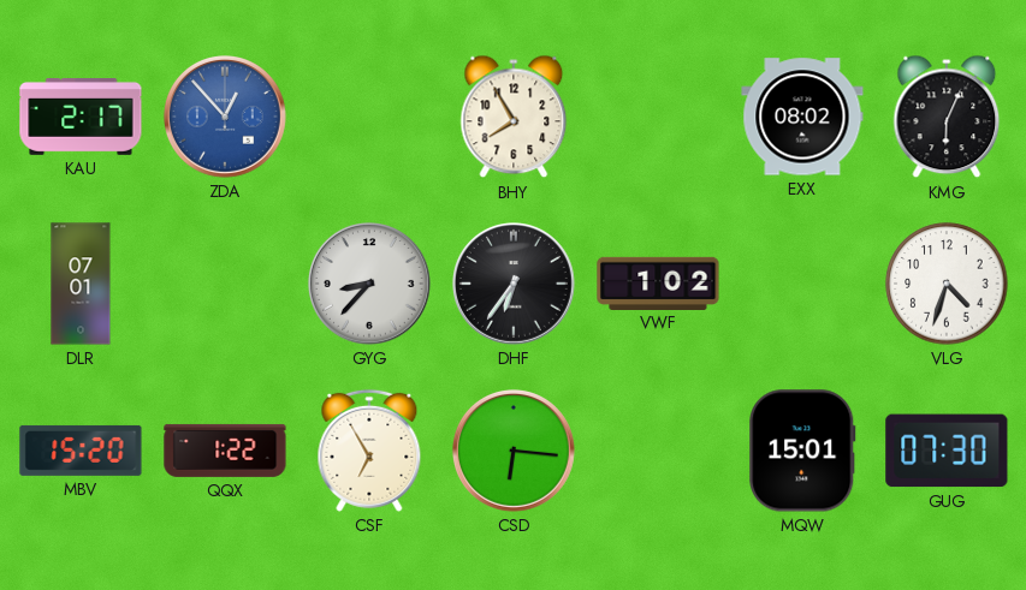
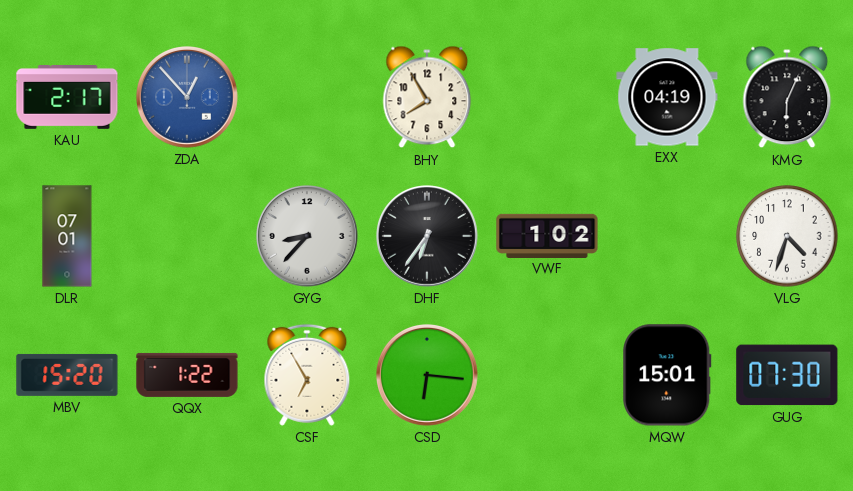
EXX: 08:02 -> 04:19
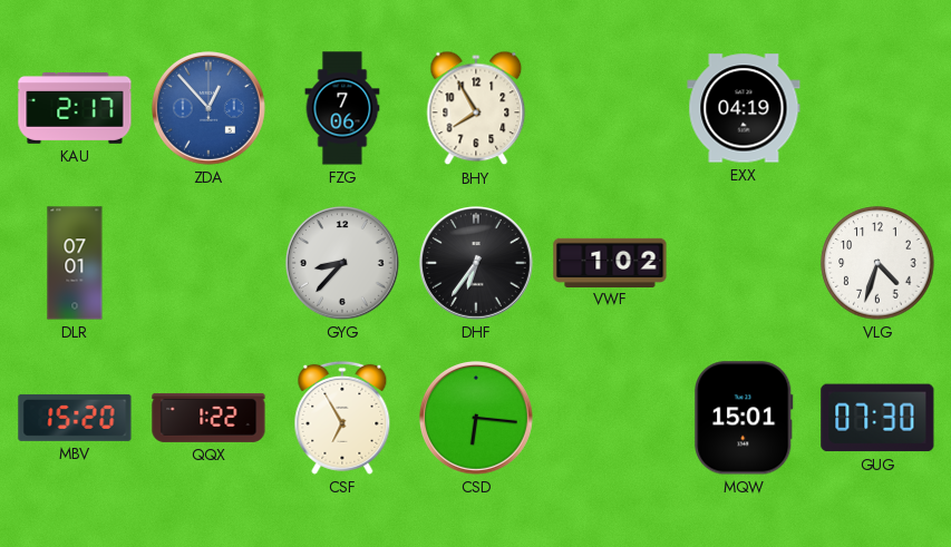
FZG: none -> 7:06
KMG: 6:04 -> none
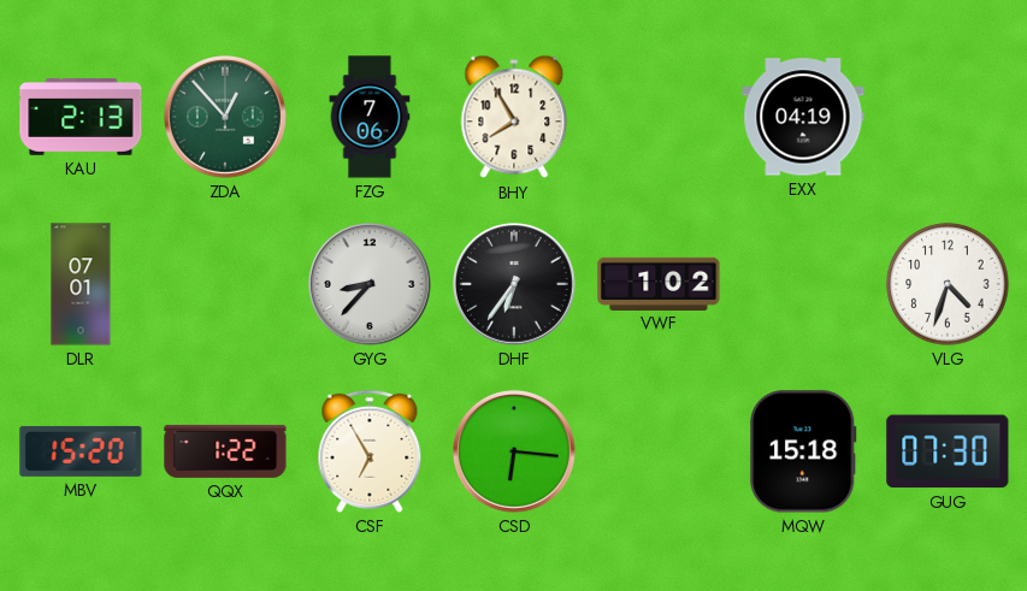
KAU: 2:17 -> 2:13
ZDA dial: blue -> green
MQW: 15:01 -> 15:18
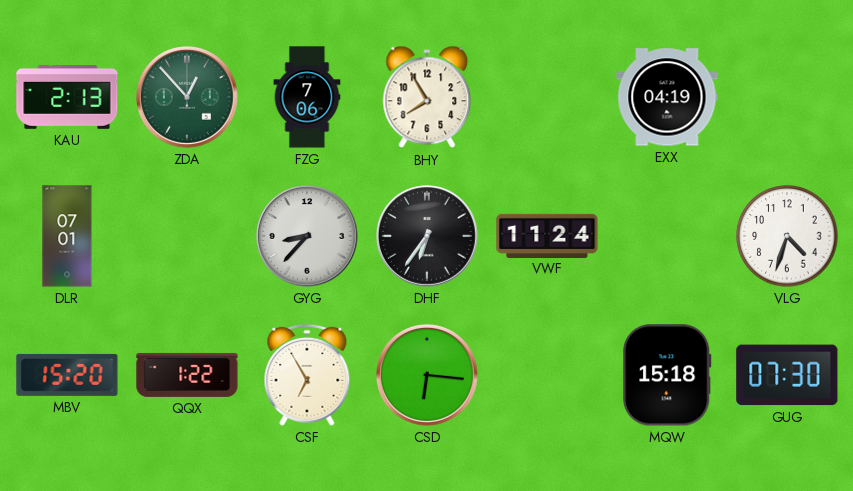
VWF: 1:02 -> 11:24
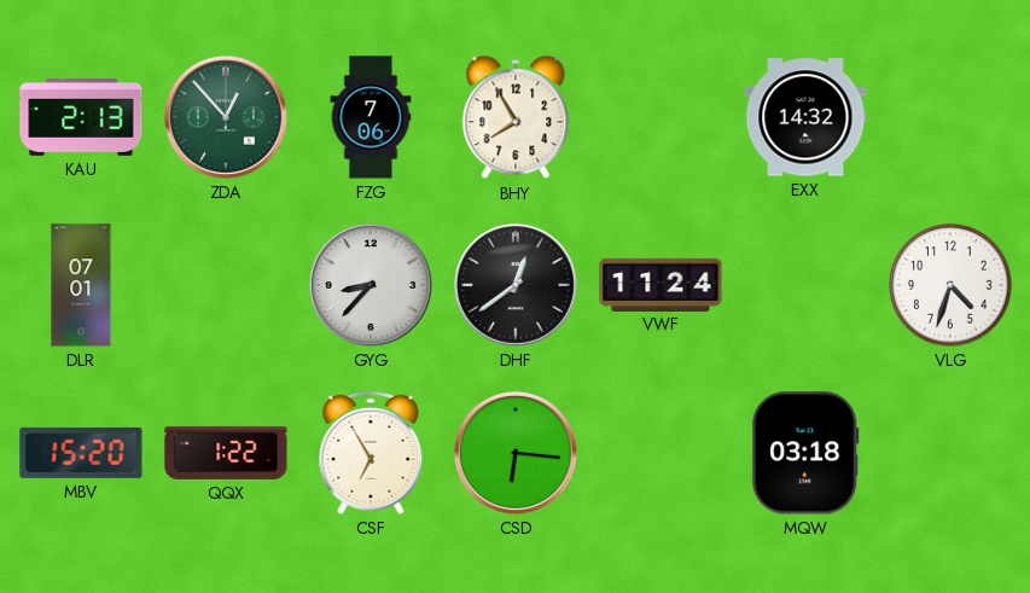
EXX: 04:19 -> 14:32
DHF: 6:36 -> 12:39
MQW: 15:18 -> 03:18
GUG: 07:30 -> none
